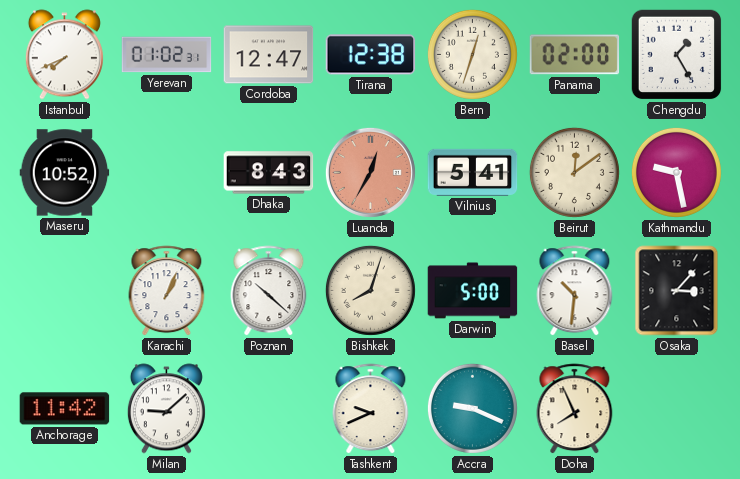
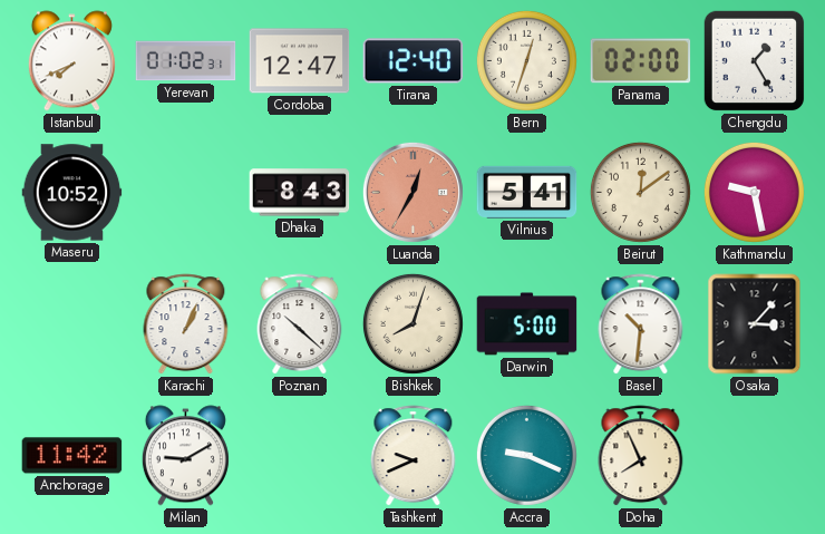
Tirana: 12:38 -> 12:40
Milan: 9:08 -> 9:10
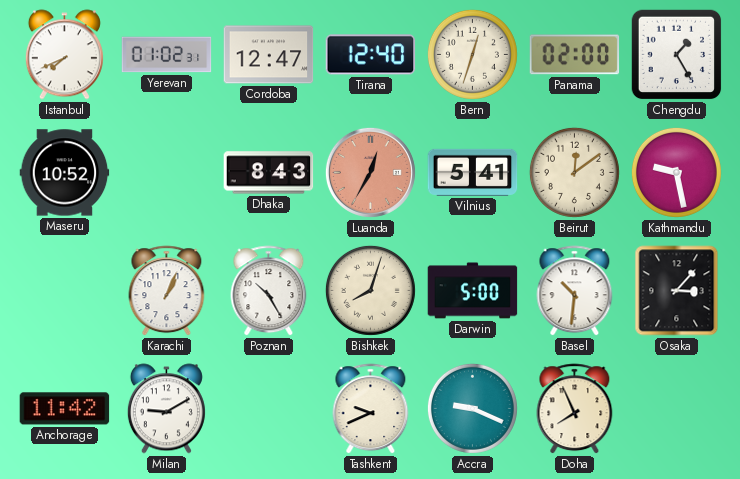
Poznan: 10:22 -> 10:25
